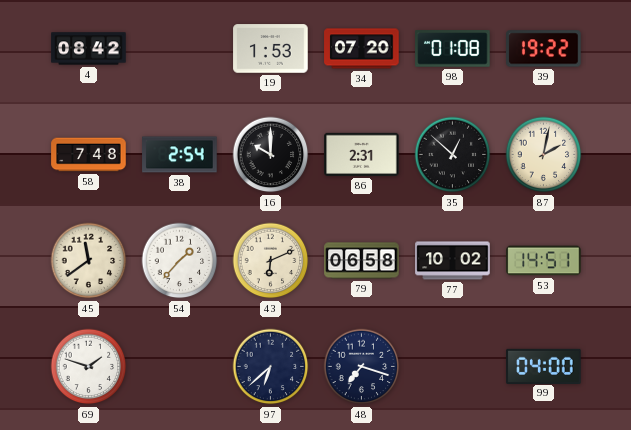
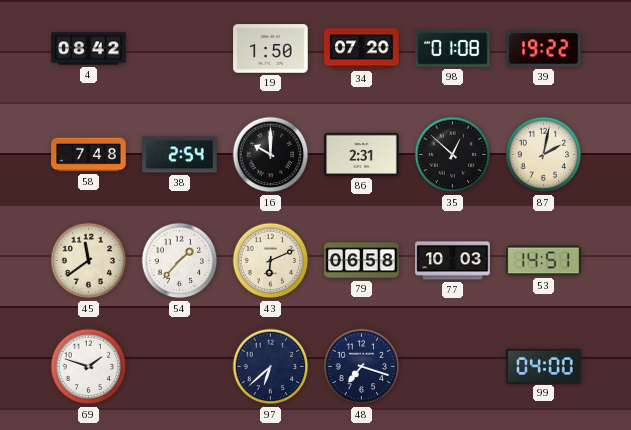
19: 1:53 -> 1:50
77: 10:02 -> 10:03
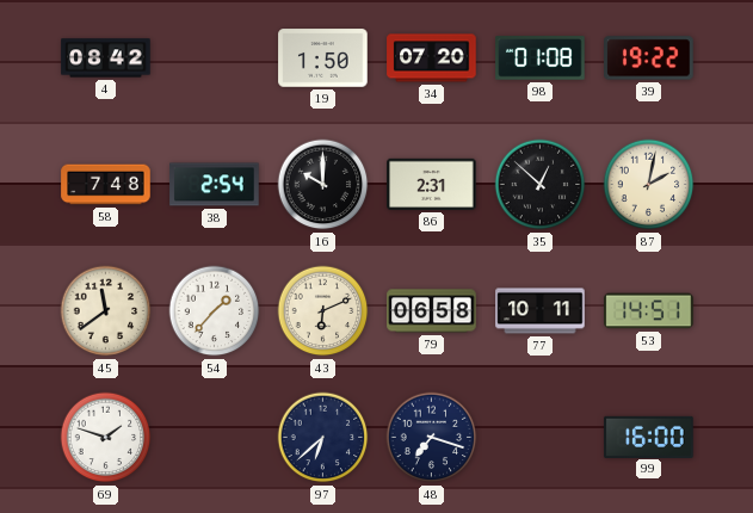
77: 10:03 -> 10:11
99: 04:00 -> 16:00
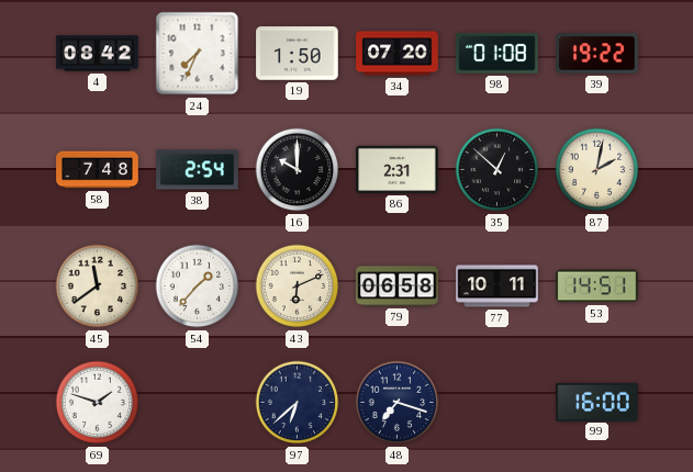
24: none -> 7:34
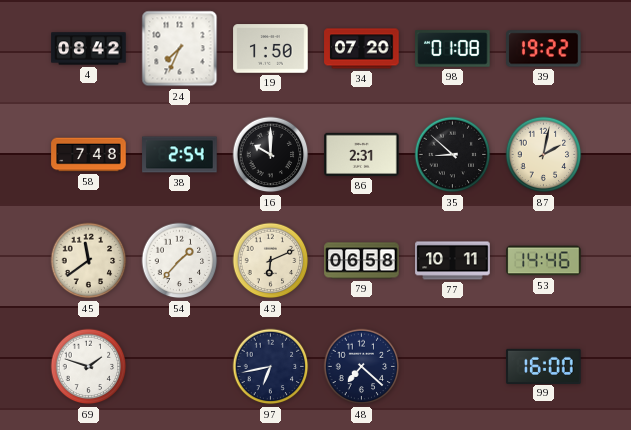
35: 12:52 -> 8:52
53: 14:51 -> 14:46
97: 6:38 -> 6:43
48: 7:18 -> 7:22
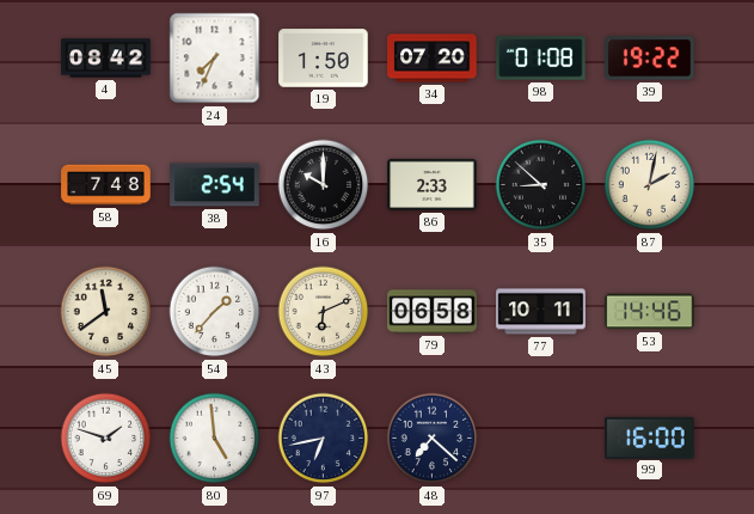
86: 2:31 -> 2:33
80: none -> 4:59
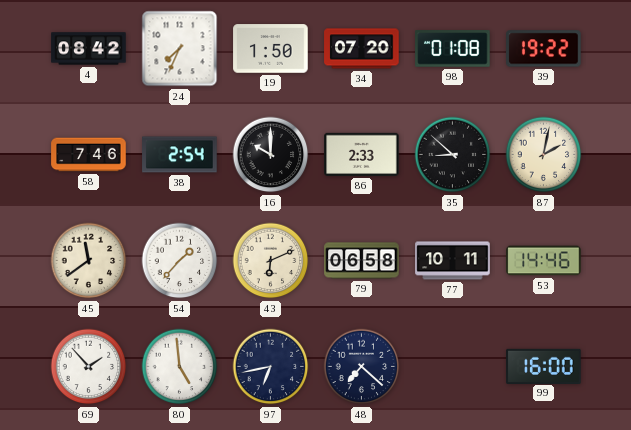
58: 7:48 -> 7:46
69: 1:48 -> 1:53
